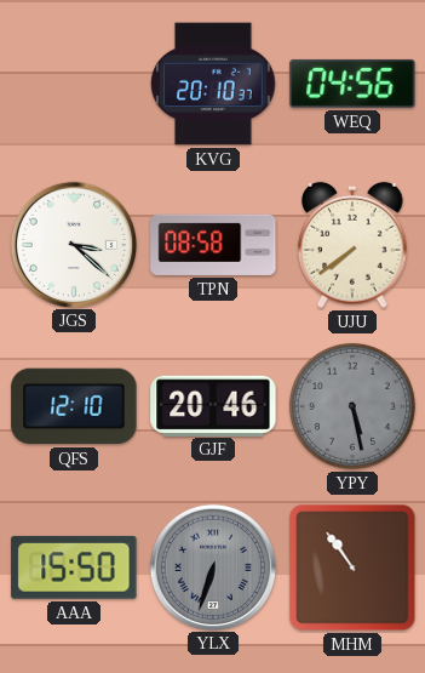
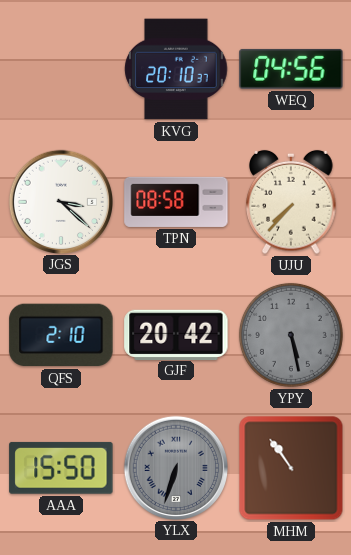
UJU: 7:39 -> 7:37
QFS: 12:10 -> 2:10
GJF: 20:46 -> 20:42
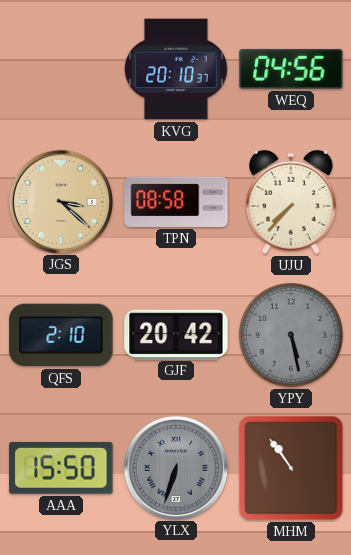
JGS dial: white -> champagne
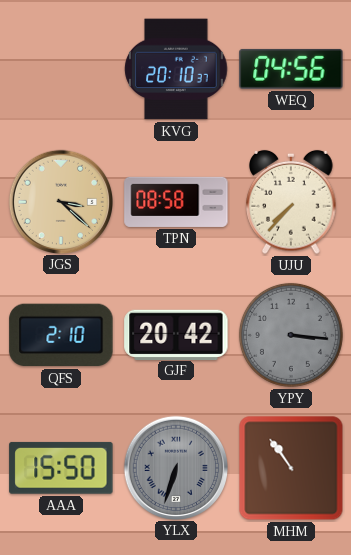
YPY: 5:28 -> 3:16
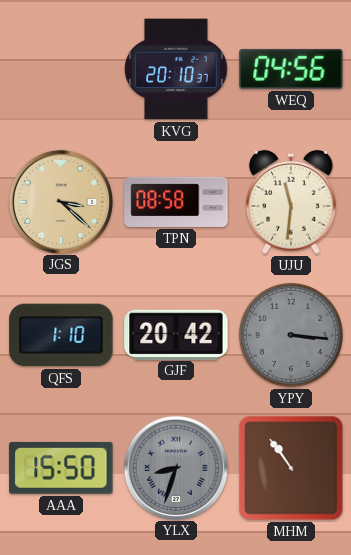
UJU: 7:37 -> 11:31
QFS: 2:10 -> 1:10
YLX: 6:33 -> 8:33
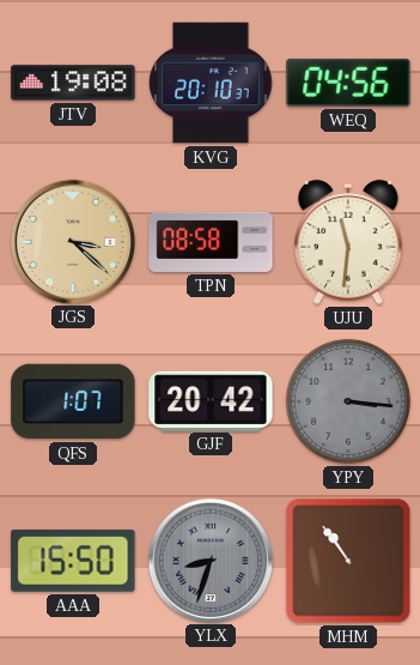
JTV: none -> 19:08
QFS: 1:10 -> 1:07
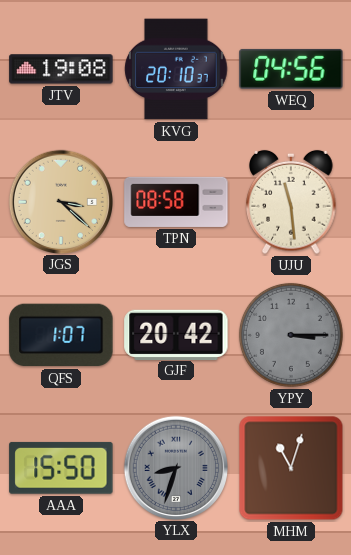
UJU: 11:31 -> 11:29
YPY: 3:16 -> 3:15
MHM: 10:54 -> 11:03
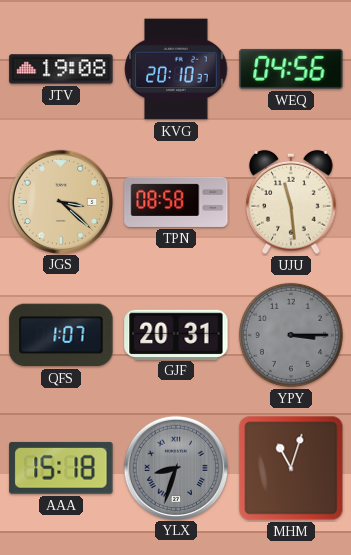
GJF: 20:42 -> 20:31
AAA: 15:50 -> 15:18
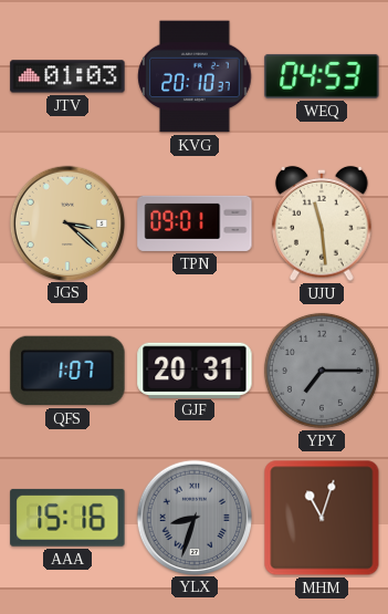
JTV: 19:08 -> 01:03
WEQ: 04:56 -> 04:53
TPN: 08:58 -> 09:01
YPY: 3:15 -> 7:15
AAA: 15:18 -> 15:16
